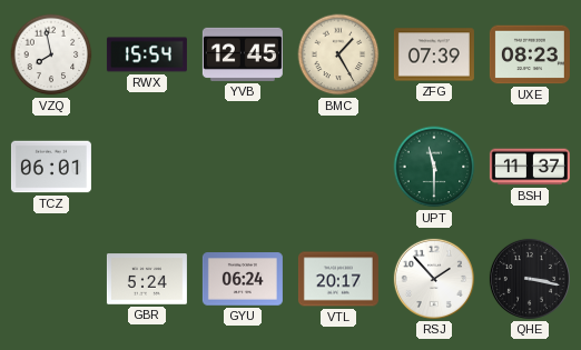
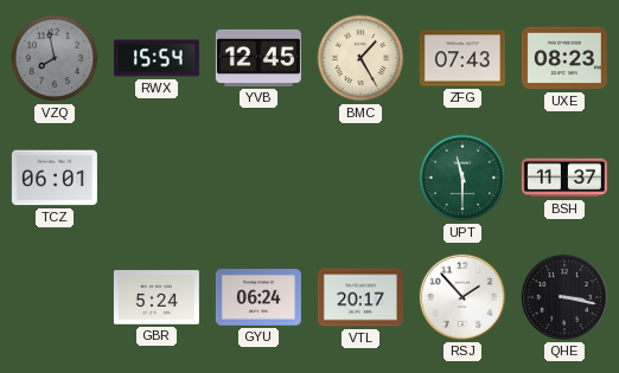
VZQ dial: white -> grey
ZFG: 07:39 -> 07:43
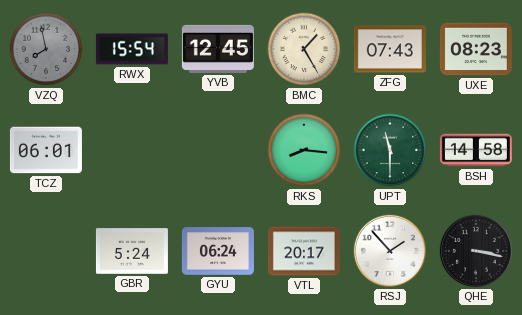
RKS: none -> 8:16
BSH: 11:37 -> 14:58
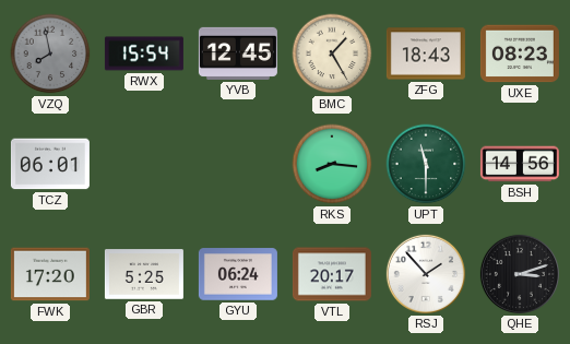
ZFG: 07:43 -> 18:43
BSH: 14:58 -> 14:56
FWK: none -> 17:20
GBR: 5:24 -> 5:25
QHE: 3:17 -> 3:12
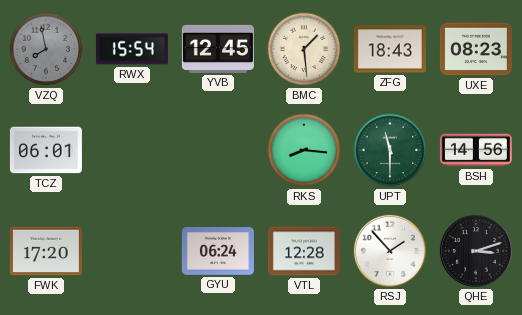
BMC: 1:25 -> 1:29
GBR: 5:25 -> none
VTL: 20:17 -> 12:28
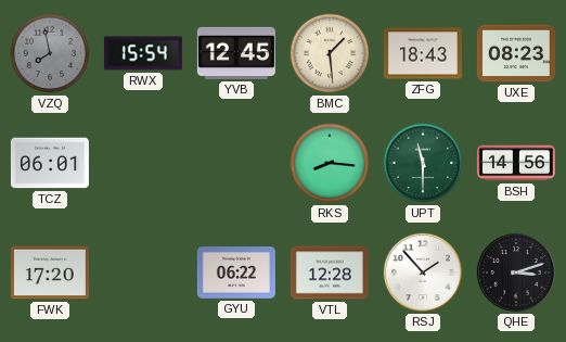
GYU: 06:24 -> 06:22
